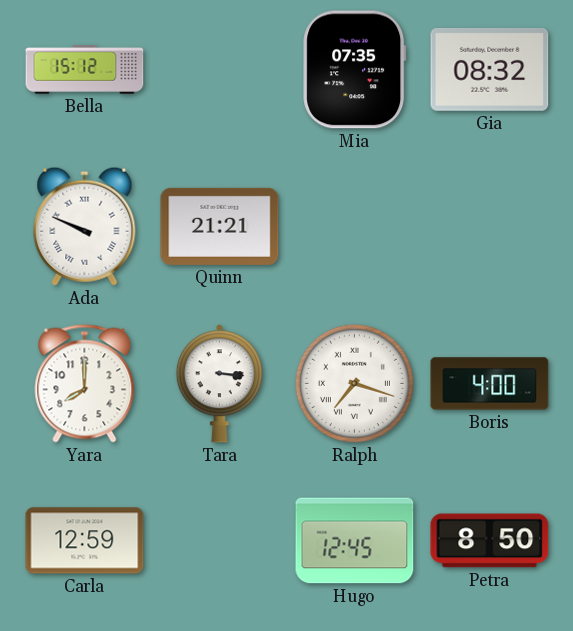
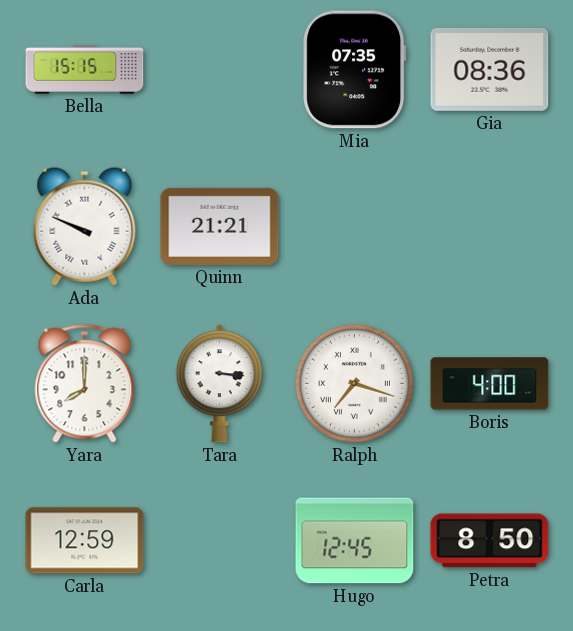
Bella: 15:12 -> 15:15
Gia: 08:32 -> 08:36
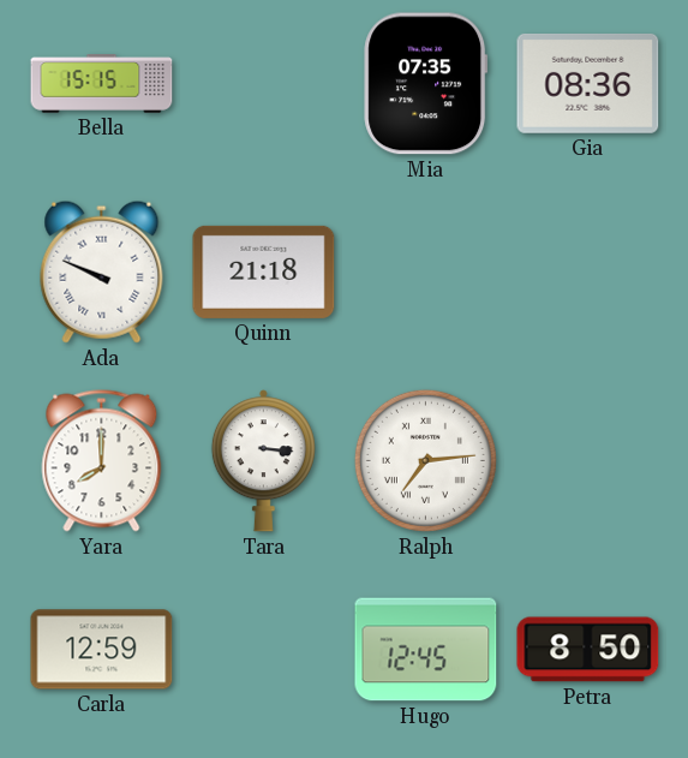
Quinn: 21:21 -> 21:18
Ralph: 7:18 -> 7:14
Boris: 4:00 -> none
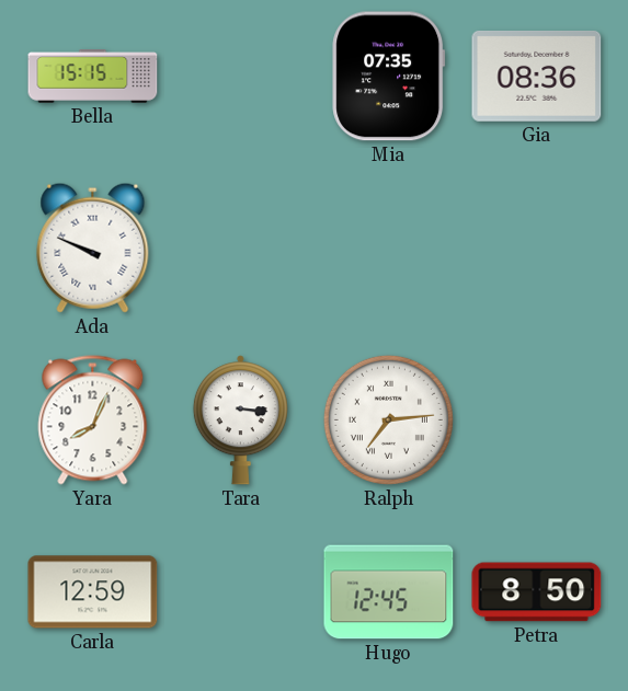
Quinn: 21:18 -> none
Yara: 8:00 -> 8:04
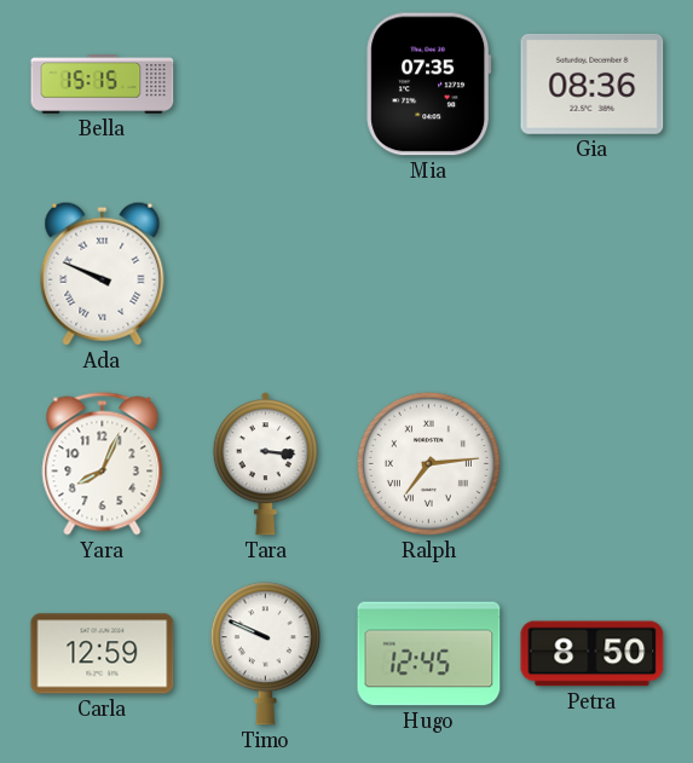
Timo: none -> 9:49
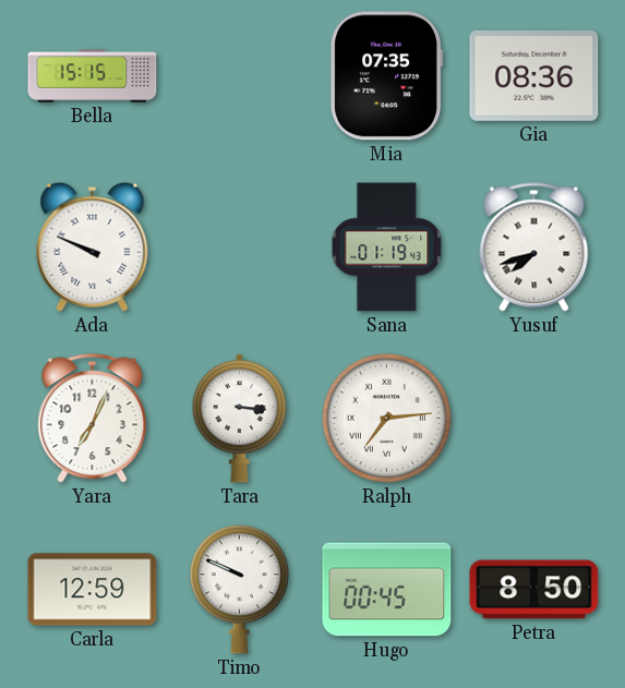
Sana: none -> 01:19
Yusuf: none -> 7:42
Yara: 8:04 -> 7:04
Hugo: 12:45 -> 00:45
